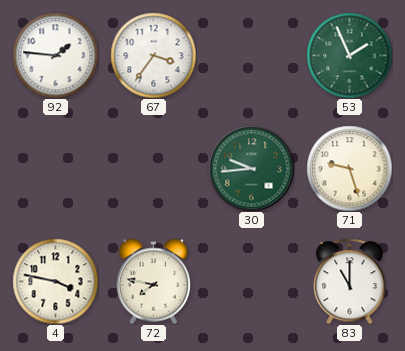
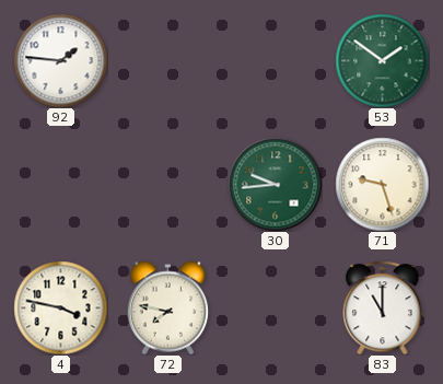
67: 3:36 -> none
53: 1:56 -> 1:51
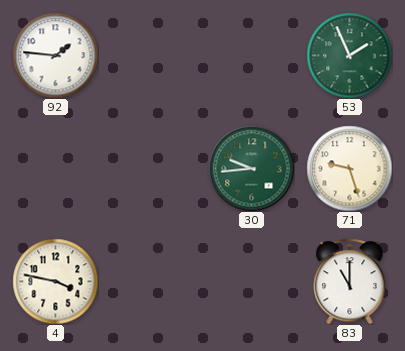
53: 1:51 -> 1:56
72: 7:47 -> none
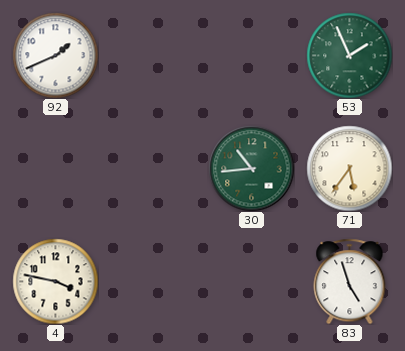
92: 1:46 -> 1:41
30: 9:44 -> 10:44
71: 9:27 -> 5:36
83: 11:00 -> 4:57
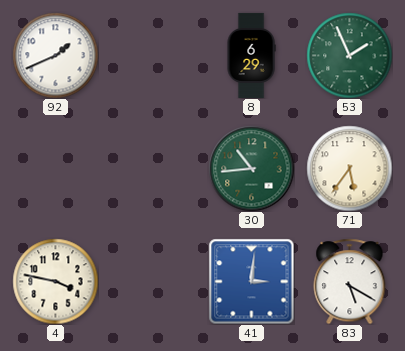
8: none -> 6:29
41: none -> 3:01
83: 4:57 -> 5:20
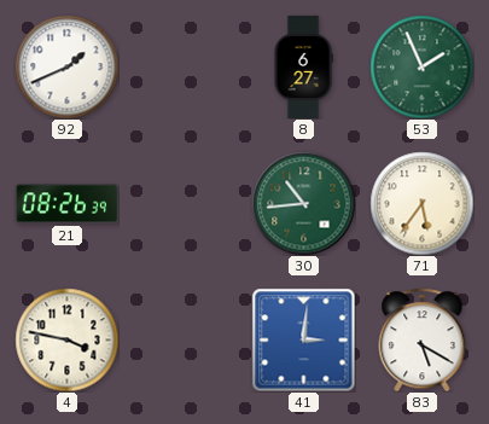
8: 6:29 -> 6:27
21: none -> 08:26
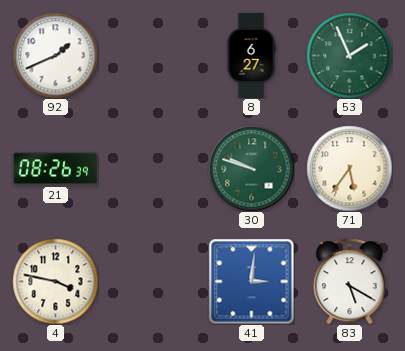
30: 10:44 -> 9:48
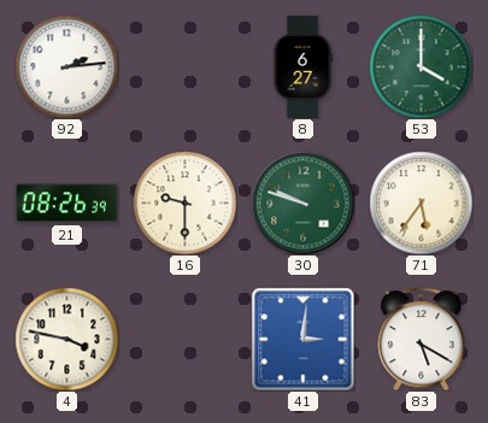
92: 1:41 -> 2:14
53: 1:56 -> 4:00
16: none -> 9:30
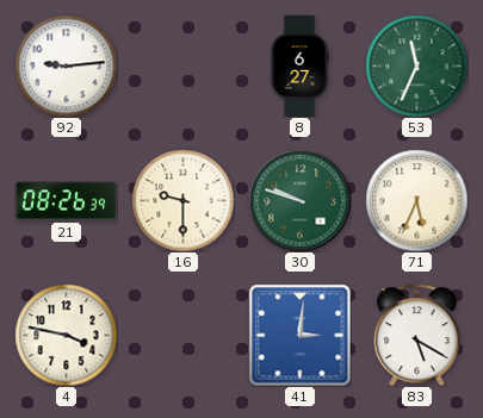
92: 2:14 -> 9:14
53: 4:00 -> 11:34
71: 5:36 -> 5:34
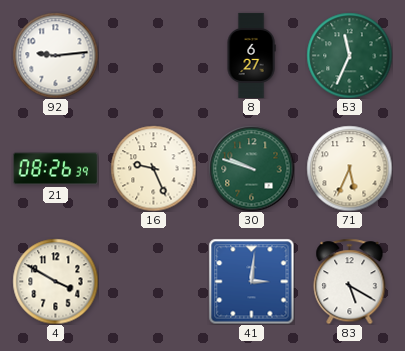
16: 9:30 -> 9:26
4: 3:47 -> 3:50
